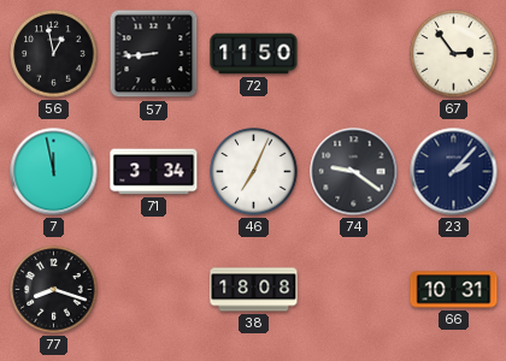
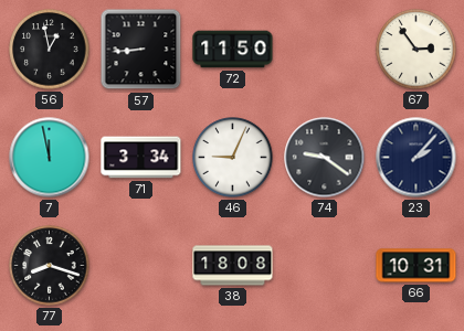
46: 7:04 -> 9:04
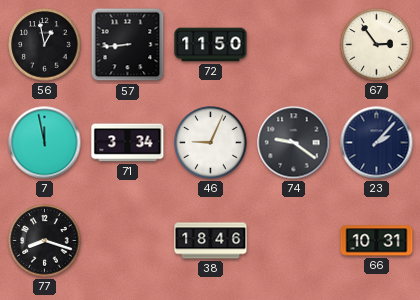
38: 18:08 -> 18:46
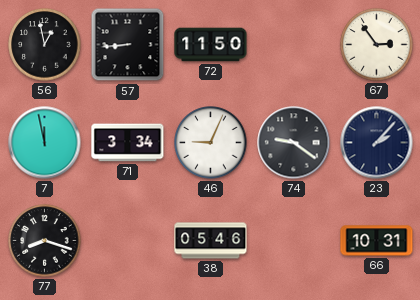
38: 18:46 -> 05:46
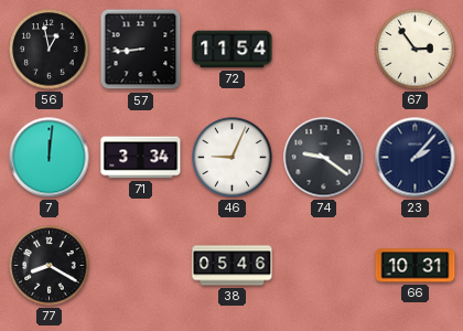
72: 11:50 -> 11:54
7: 11:58 -> 12:01
77: 8:18 -> 8:20
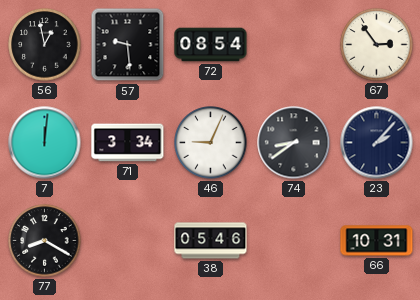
57: 8:44 -> 9:29
72: 11:54 -> 08:54
74: 9:21 -> 8:39
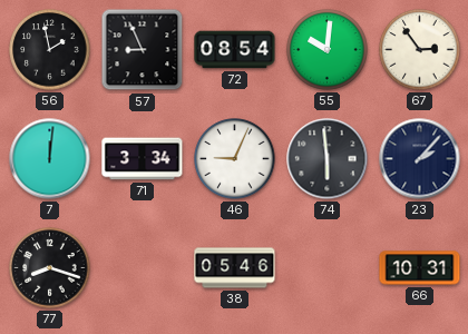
56: 12:58 -> 1:58
57: 9:29 -> 8:56
55: none -> 10:01
74: 8:39 -> 5:59
77: 8:20 -> 8:18
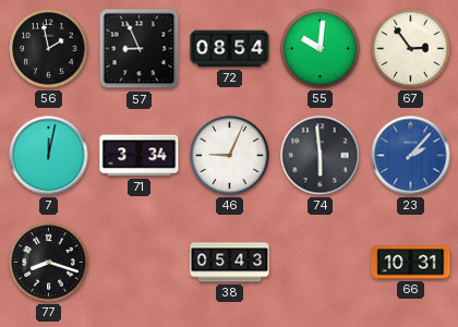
7: 12:01 -> 12:02
23 dial: navy -> blue
38: 05:46 -> 05:43
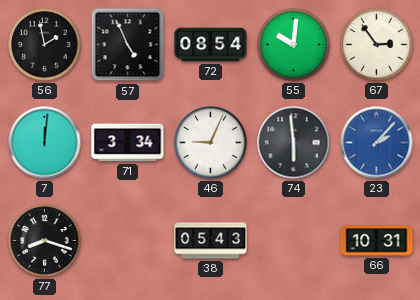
57: 8:56 -> 4:56
7: 12:02 -> 12:01
